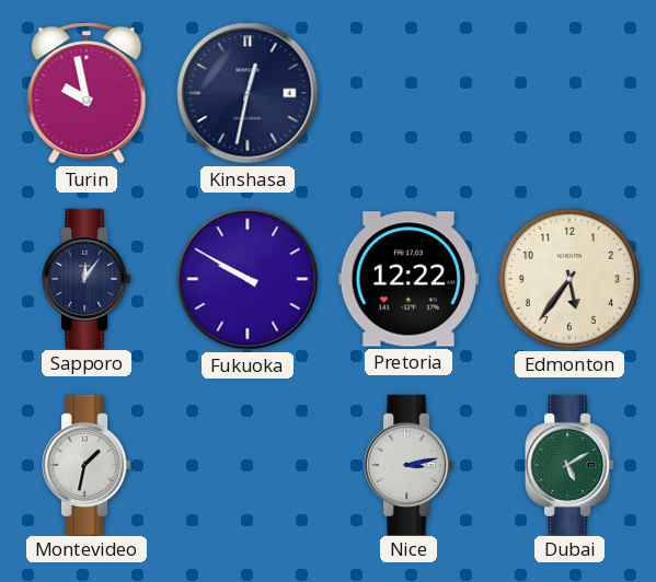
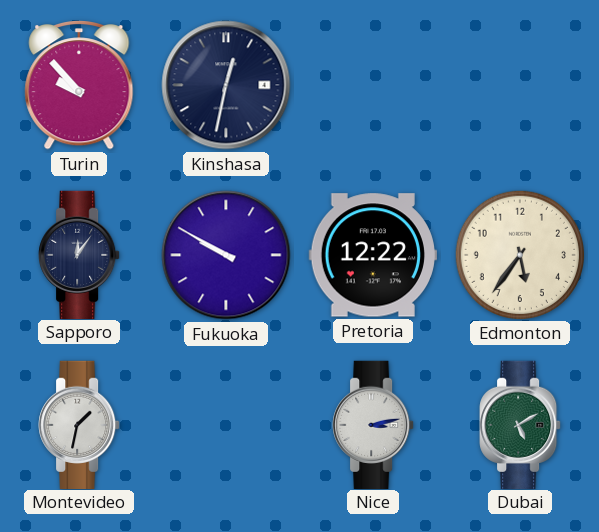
Turin: 9:58 -> 9:53
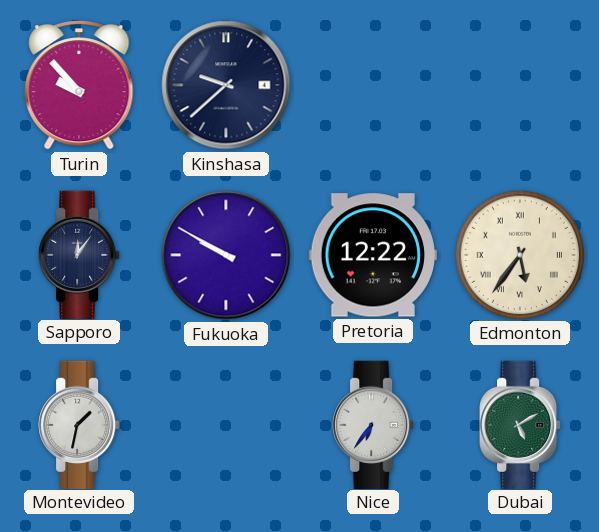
Kinshasa: 12:32 -> 9:38
Edmonton numerals: Arabic -> Roman
Nice: 3:13 -> 6:36
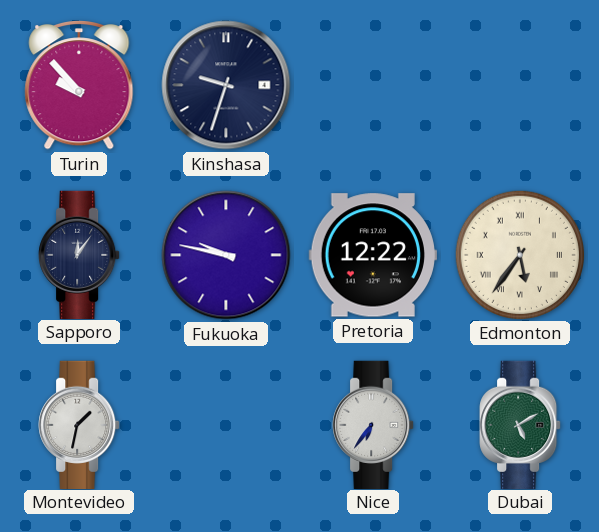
Kinshasa: 9:38 -> 9:33
Fukuoka: 9:50 -> 9:47
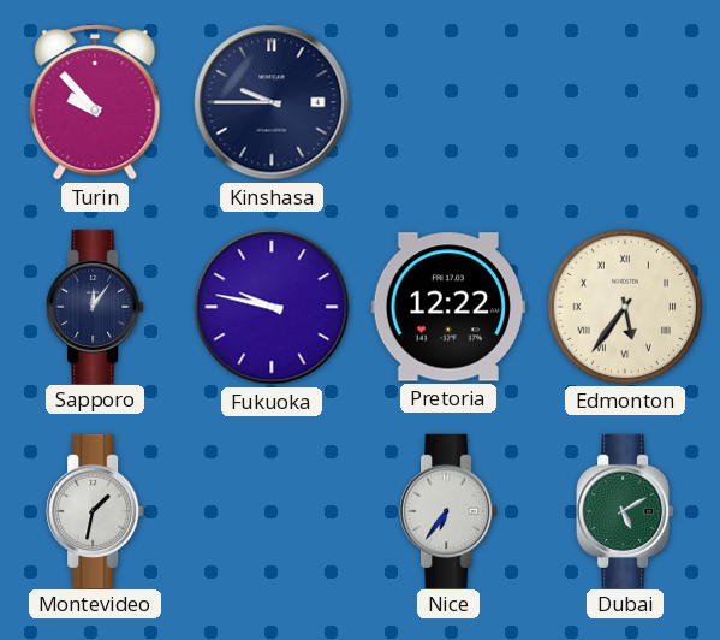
Kinshasa: 9:33 -> 9:45
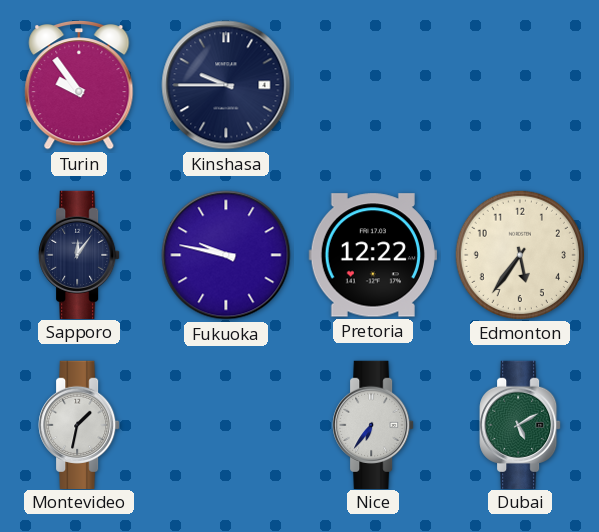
Turin: 9:53 -> 9:54
Edmonton numerals: Roman -> Arabic
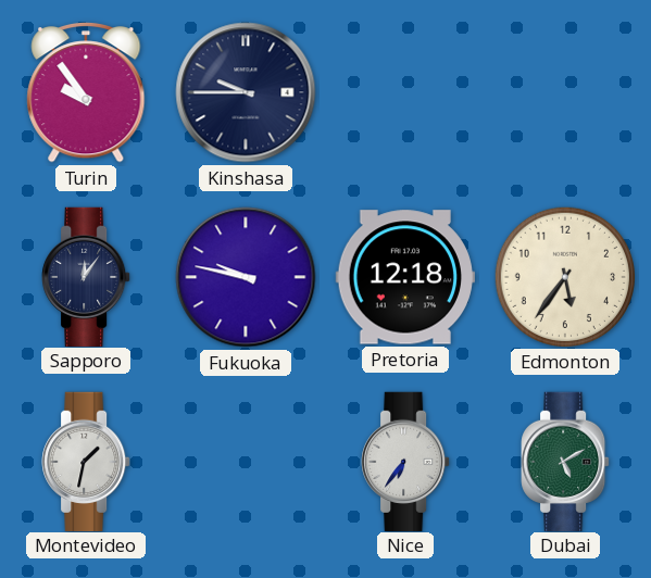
Pretoria: 12:22 -> 12:18
